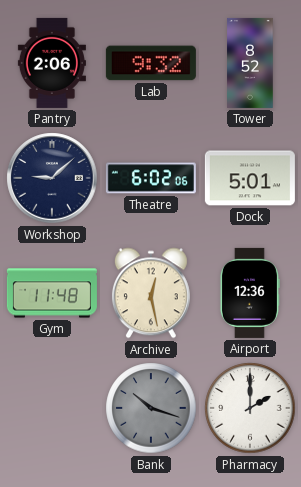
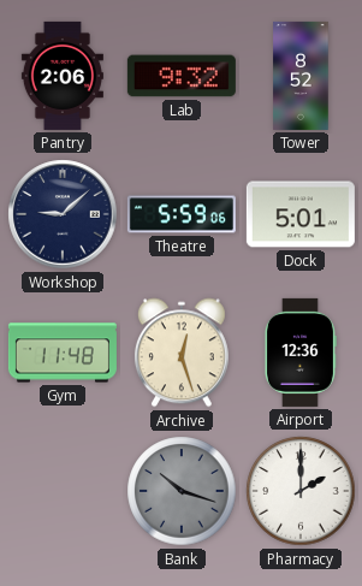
Theatre: 6:02 -> 5:59
Archive: 12:28 -> 12:27
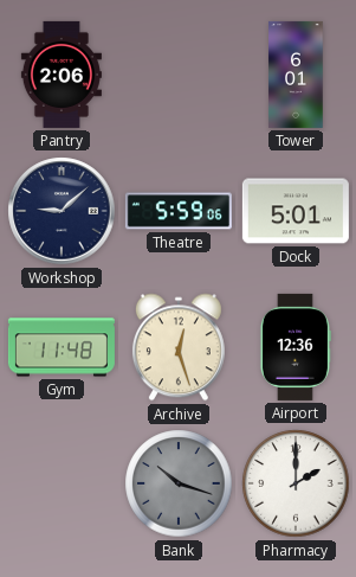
Lab: 9:32 -> none
Tower: 8:52 -> 6:01
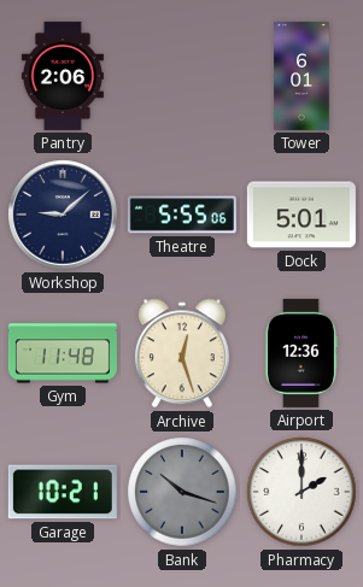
Theatre: 5:59 -> 5:55
Garage: none -> 10:21
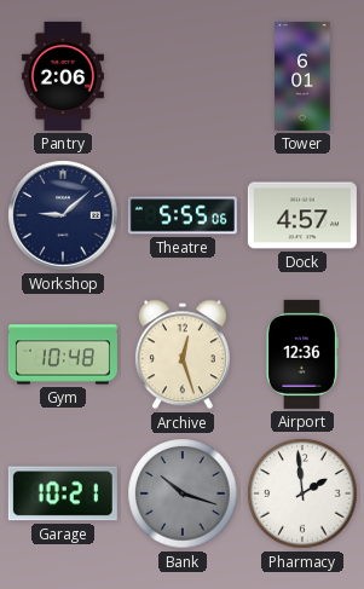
Dock: 5:01 -> 4:57
Gym: 11:48 -> 10:48
Pharmacy: 2:00 -> 1:59
